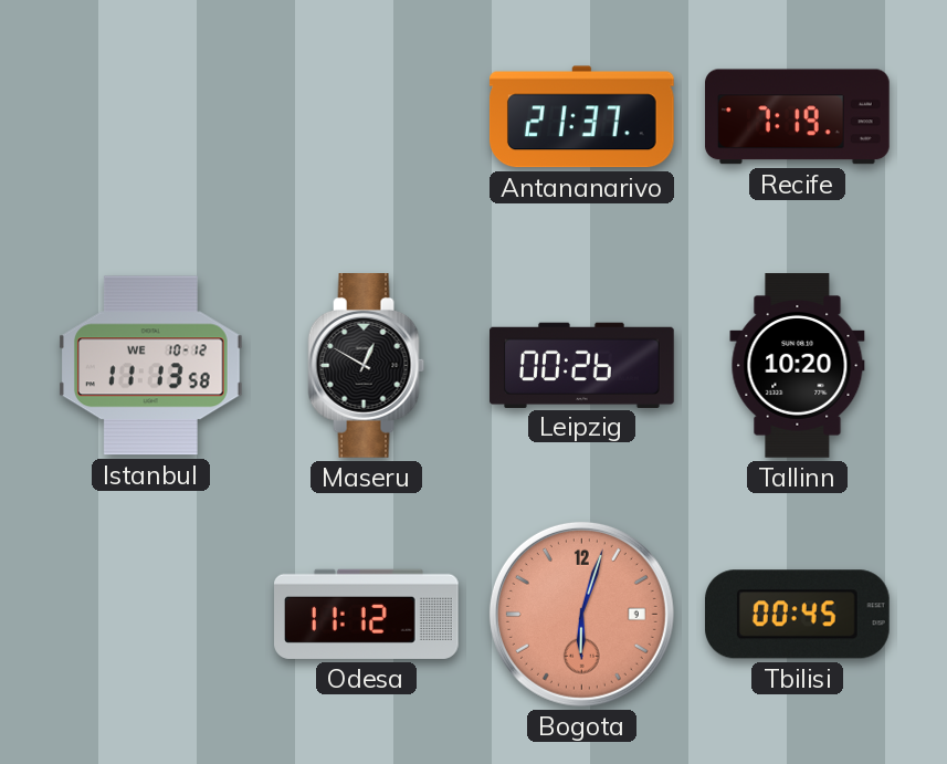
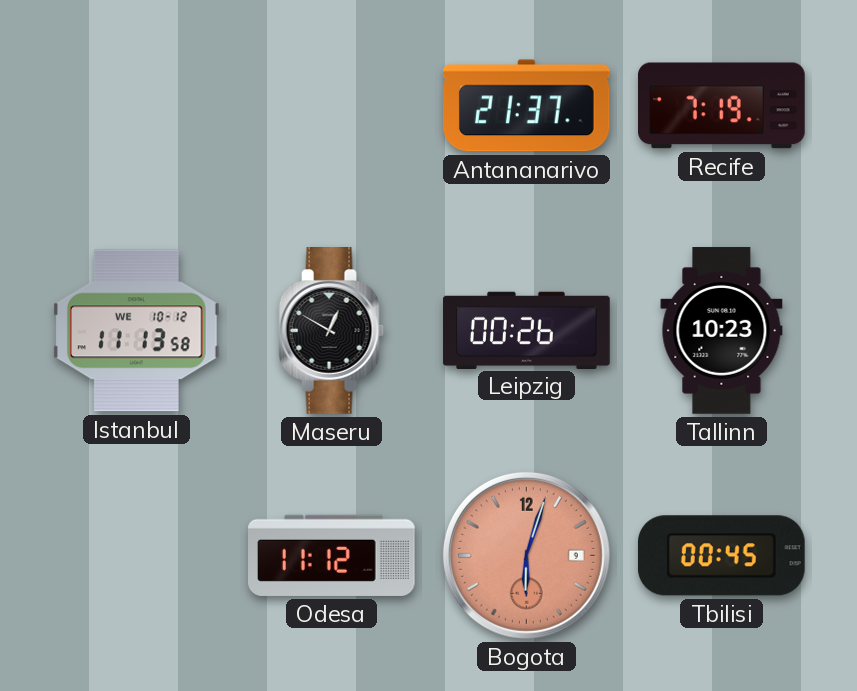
Tallinn: 10:20 -> 10:23
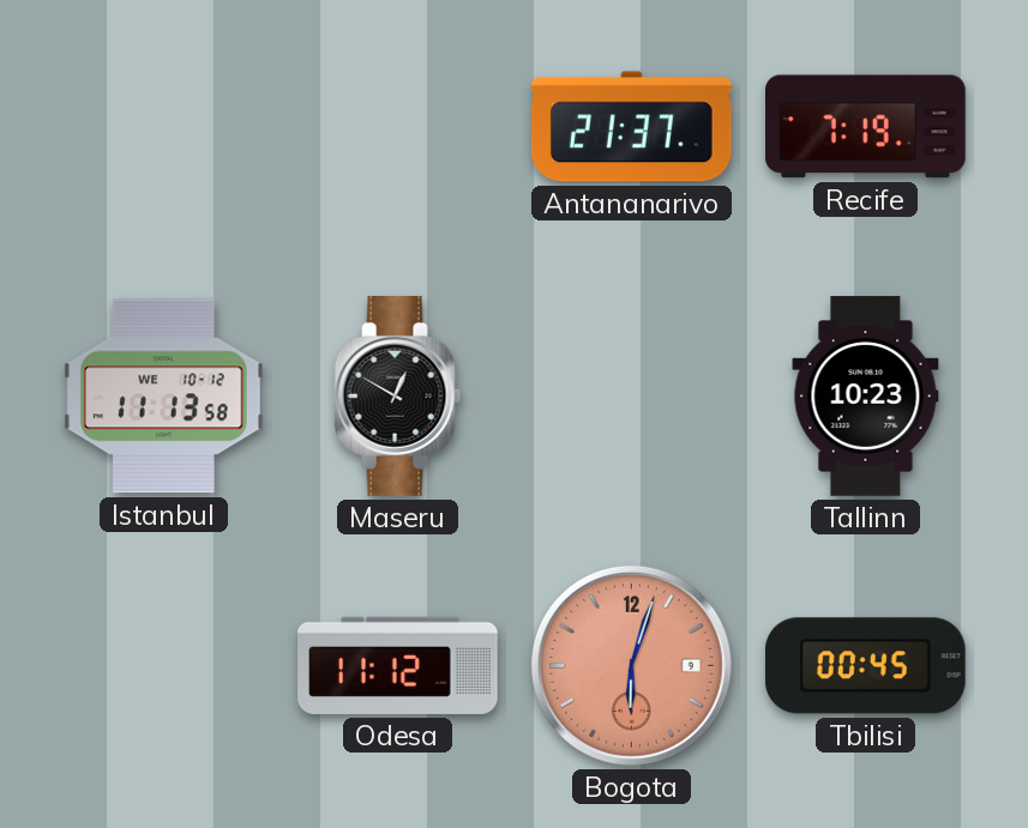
Leipzig: 00:26 -> none
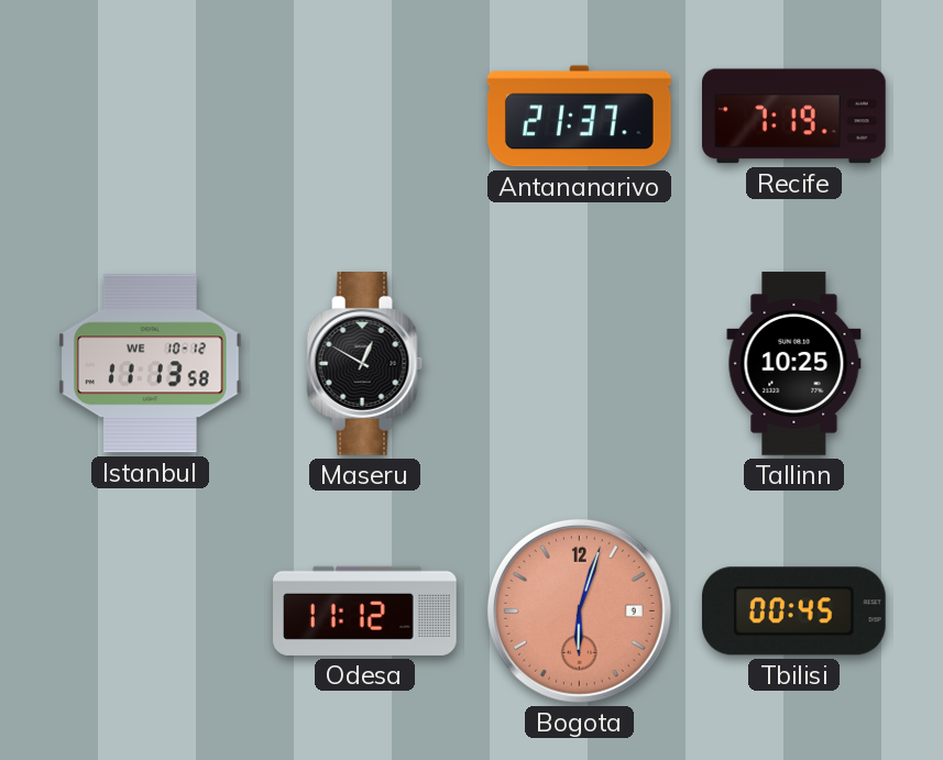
Tallinn: 10:23 -> 10:25
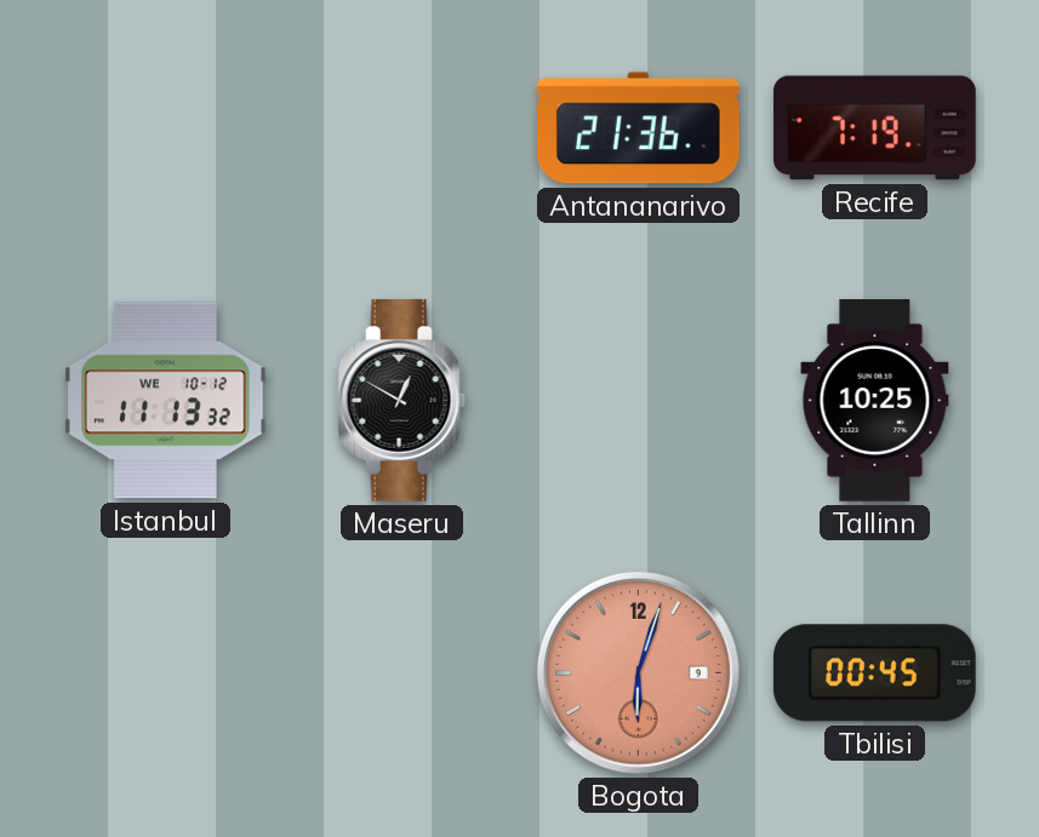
Antananarivo: 21:37 -> 21:36
Istanbul: 11:13:58 -> 11:13:32
Odesa: 11:12 -> none
